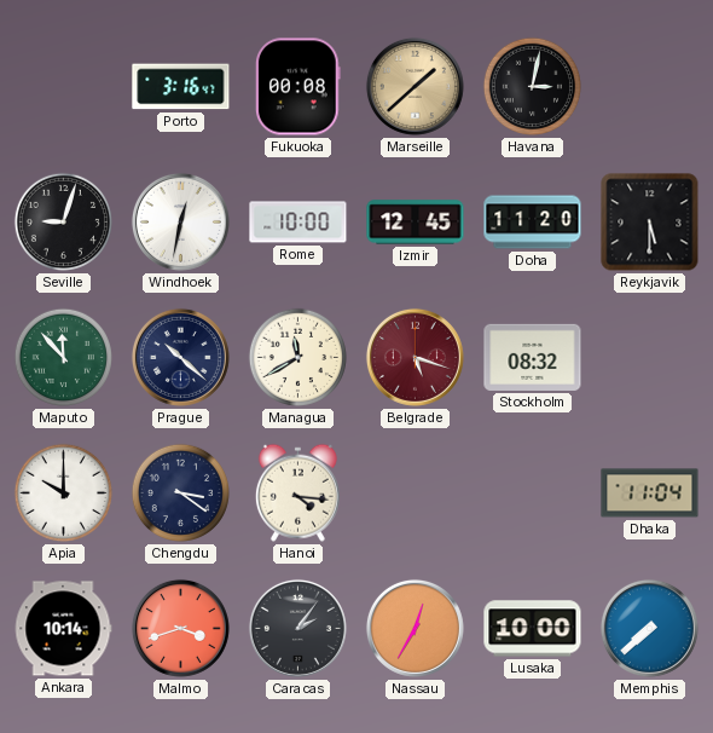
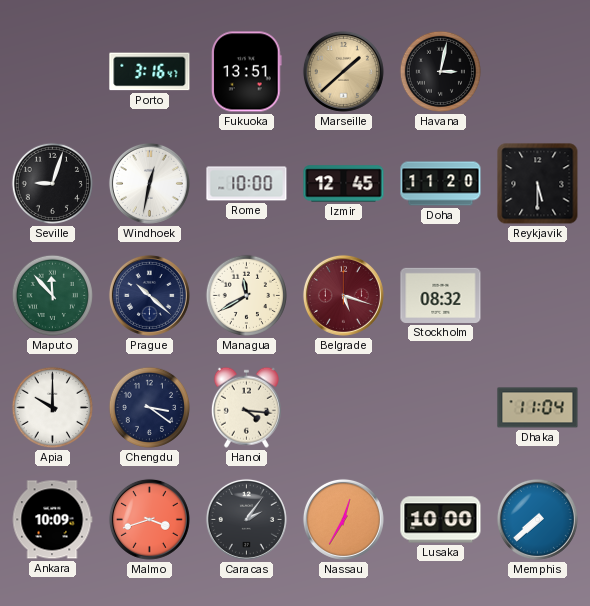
Fukuoka: 00:08 -> 13:51
Ankara: 10:14 -> 10:09
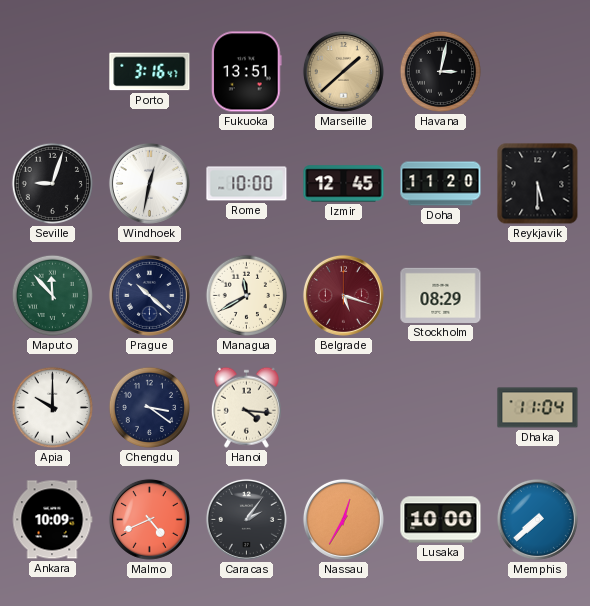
Stockholm: 08:32 -> 08:29
Malmo: 3:42 -> 4:41
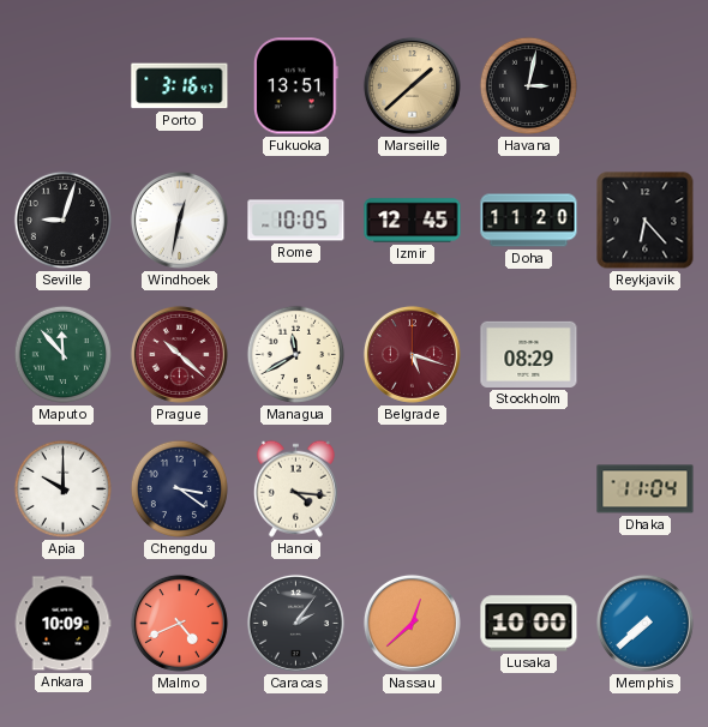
Rome: 10:00 -> 10:05
Reykjavik: 5:30 -> 6:23
Prague dial: navy -> burgundy
Nassau: 12:35 -> 12:38
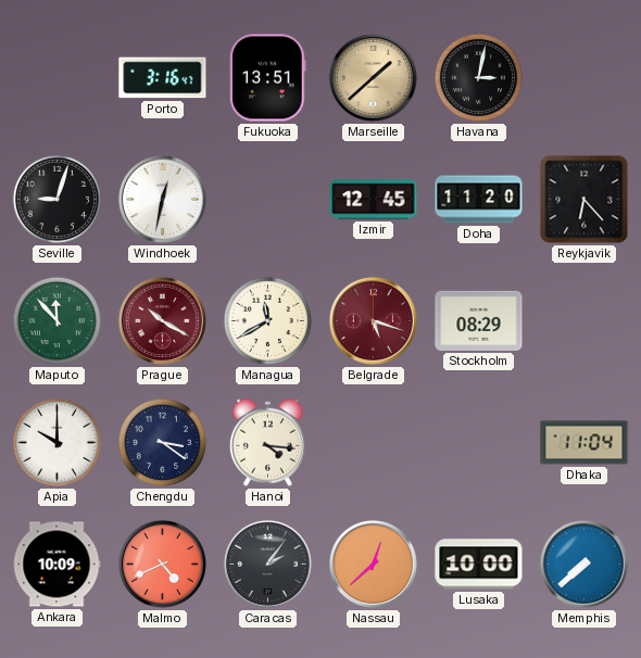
Rome: 10:05 -> none
Prague: 10:22 -> 10:20
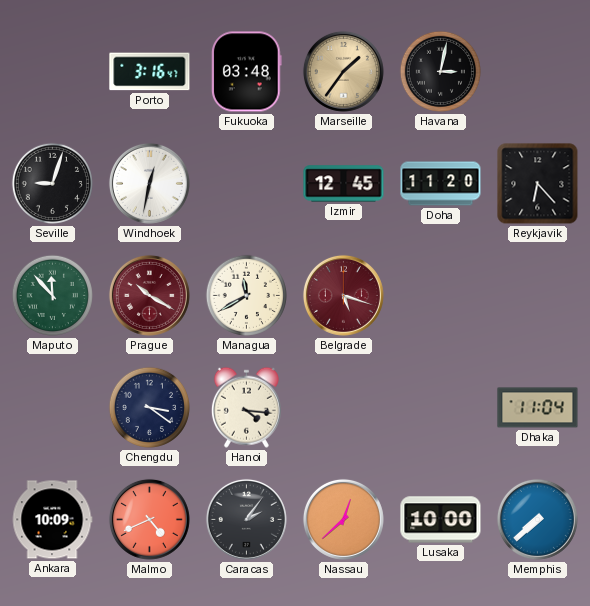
Fukuoka: 13:51 -> 03:48
Marseille: 1:38 -> 1:36
Stockholm: 08:29 -> none
Apia: 10:00 -> none
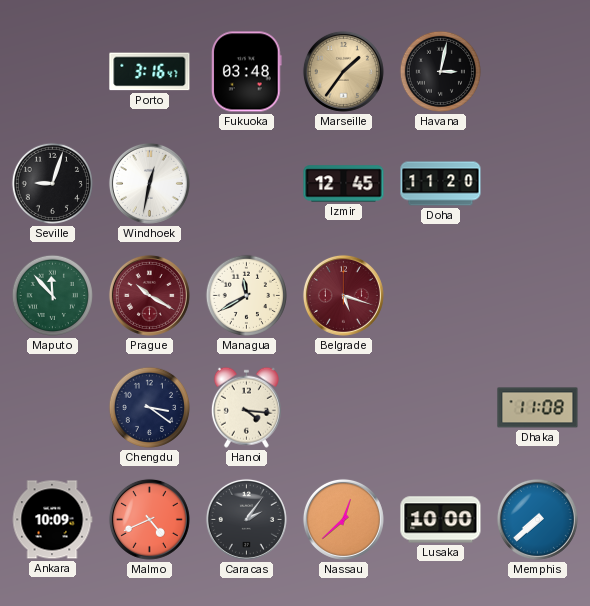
Reykjavik: 6:23 -> none
Dhaka: 11:04 -> 11:08
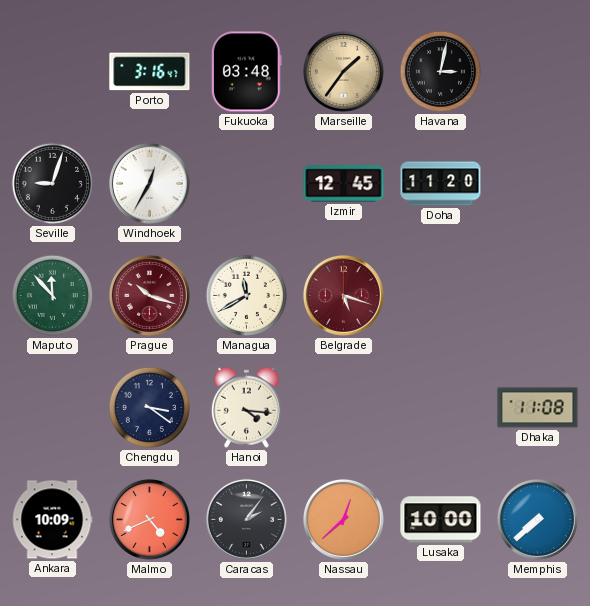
Windhoek: 12:32 -> 12:35
Prague: 10:20 -> 10:18
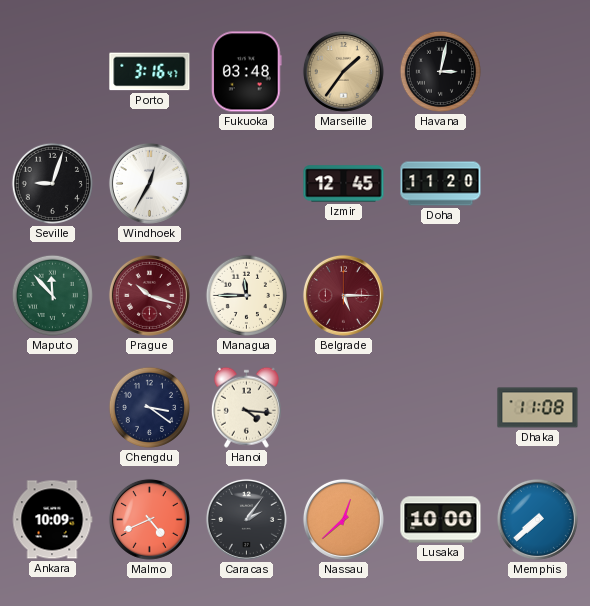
Managua: 11:40 -> 11:45
Belgrade: 5:18 -> 5:15
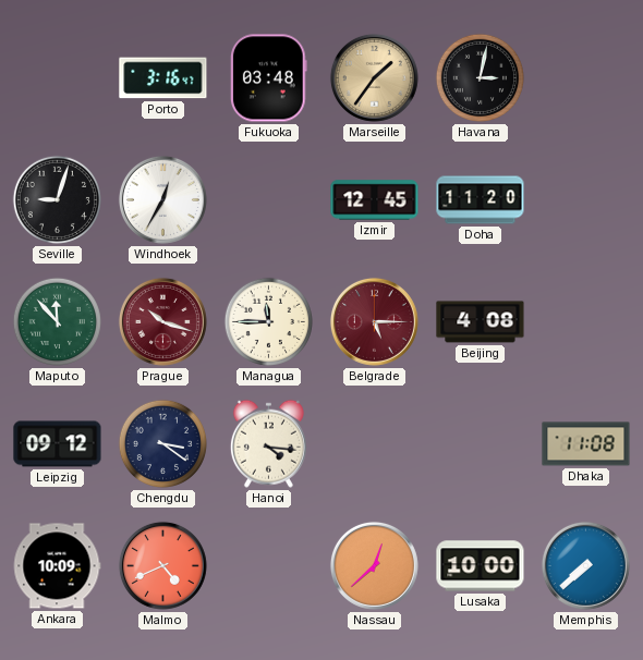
Beijing: none -> 4:08
Leipzig: none -> 09:12
Caracas: 2:06 -> none
